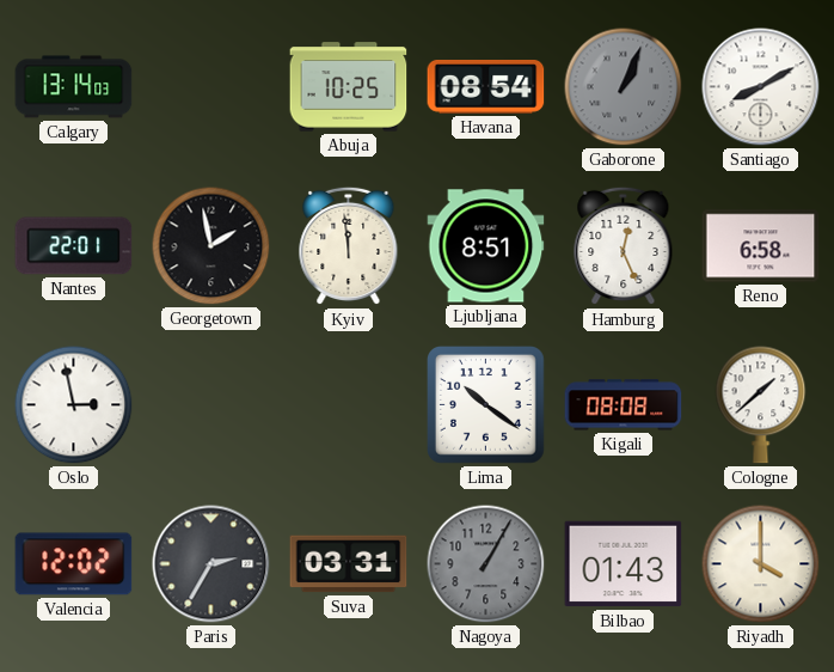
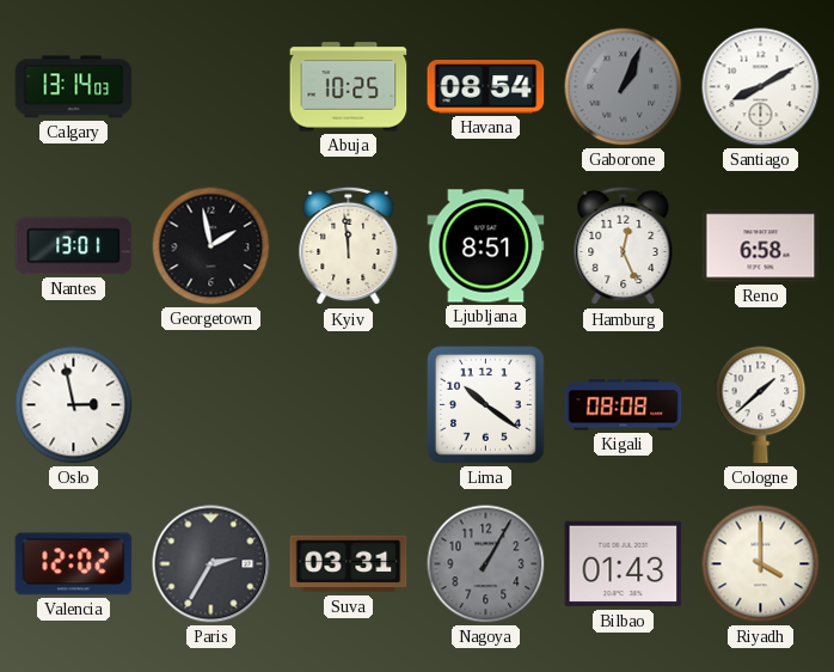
Nantes: 22:01 -> 13:01
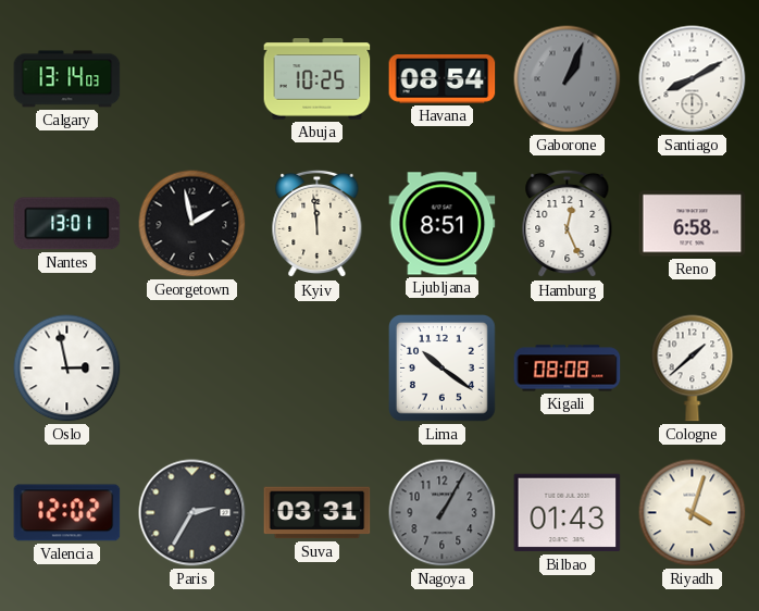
Riyadh: 4:00 -> 4:03
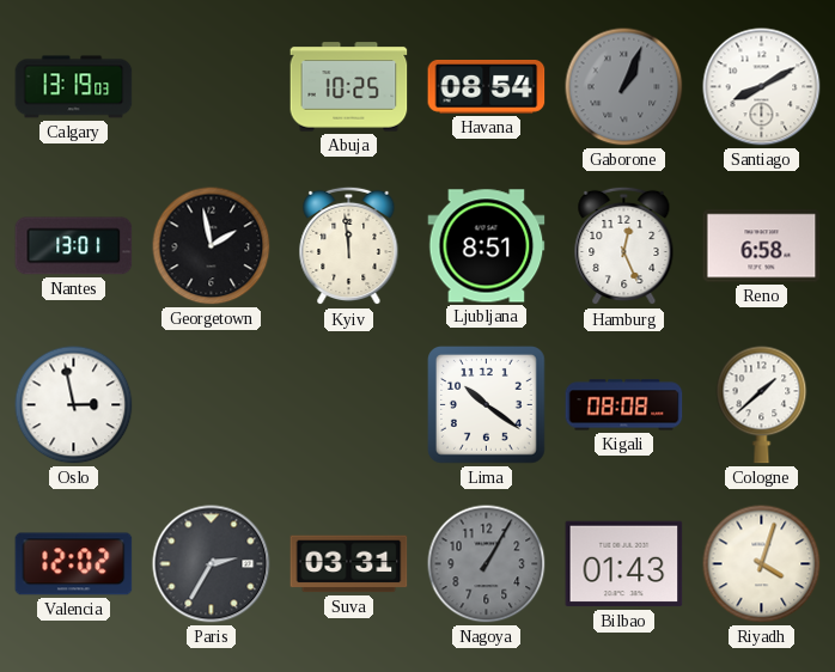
Calgary: 13:14 -> 13:19
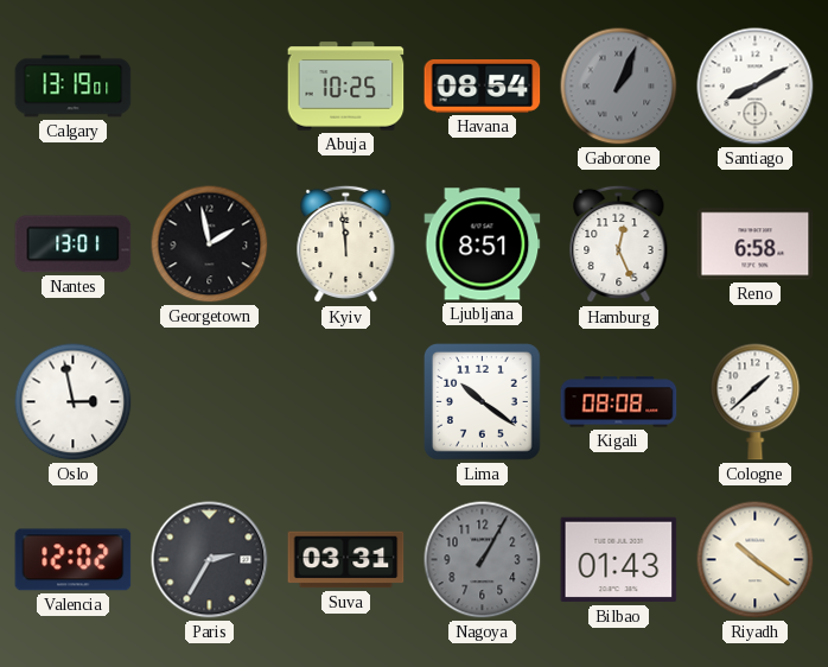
Calgary: 13:19:03 -> 13:19:01
Riyadh: 4:03 -> 10:21
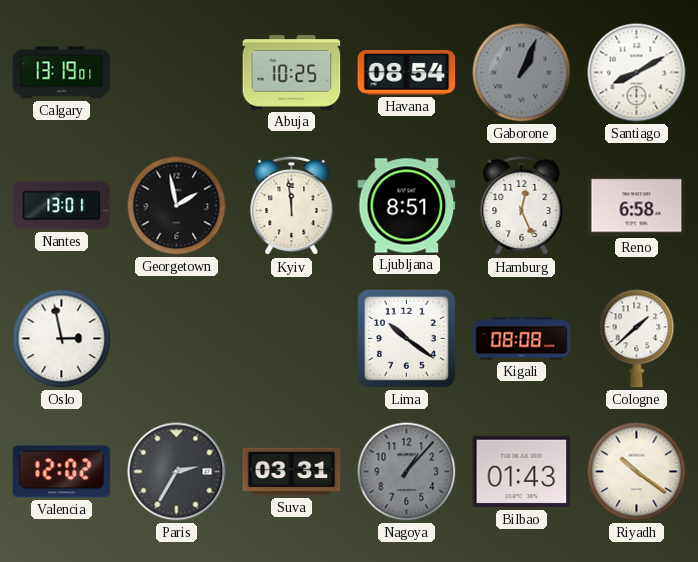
Nagoya: 1:05 -> 1:07
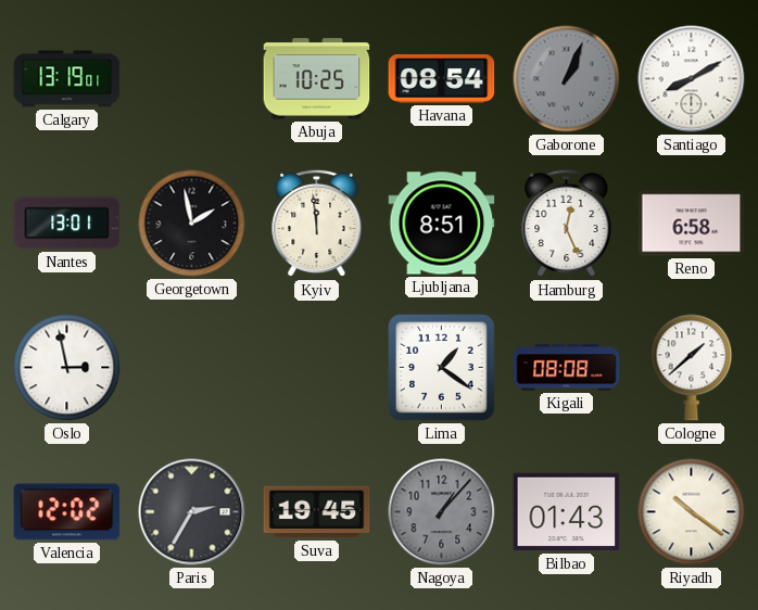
Lima: 10:21 -> 1:21
Suva: 03:31 -> 19:45
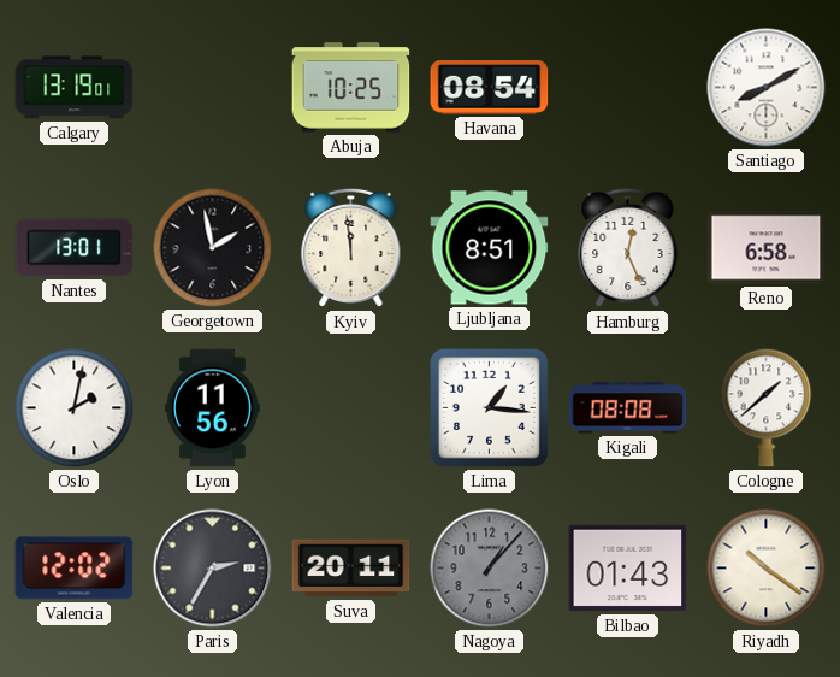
Gaborone: 1:04 -> none
Oslo: 2:58 -> 2:02
Lyon: none -> 11:56
Lima: 1:21 -> 1:16
Suva: 19:45 -> 20:11
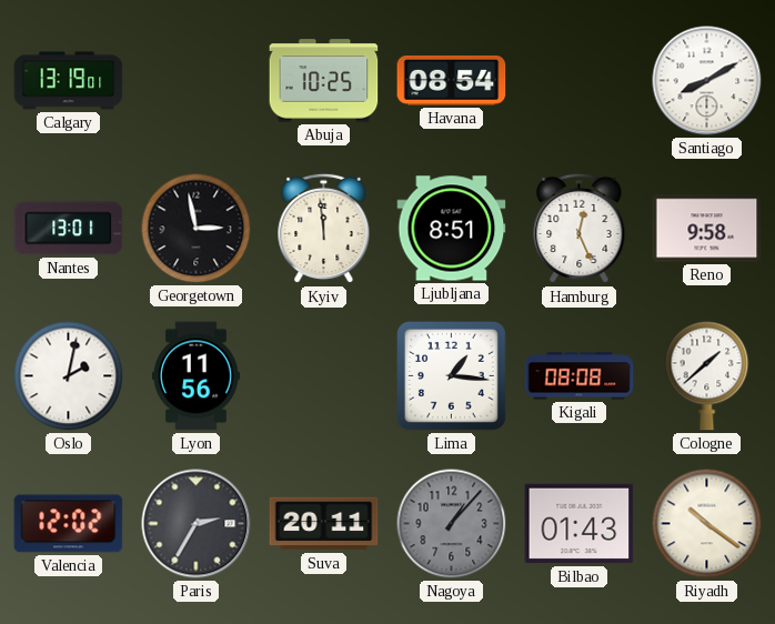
Georgetown: 1:58 -> 2:58
Reno: 6:58 -> 9:58
